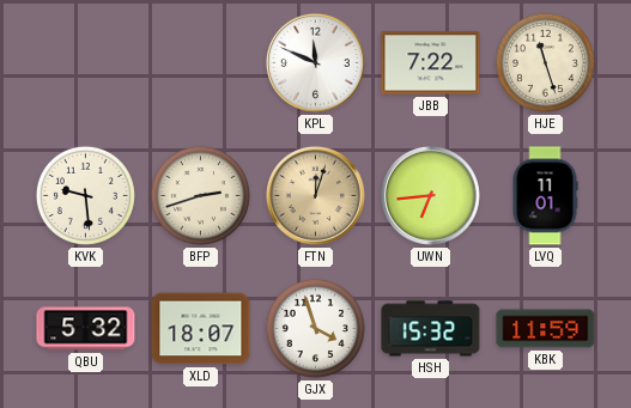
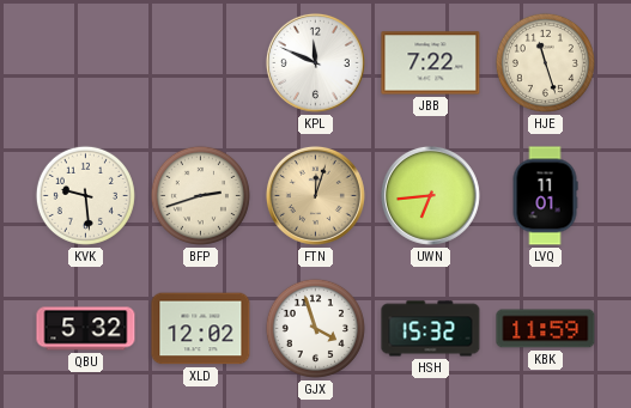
XLD: 18:07 -> 12:02
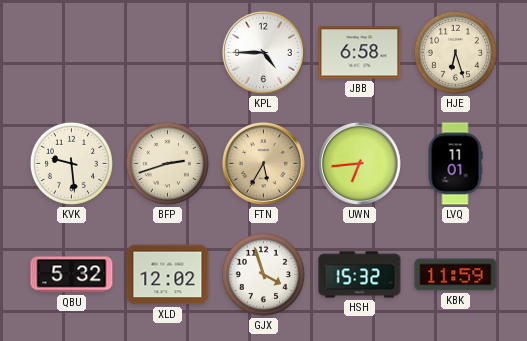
KPL: 11:49 -> 4:45
JBB: 7:22 -> 6:58
HJE: 11:27 -> 6:27
FTN: 12:03 -> 5:35
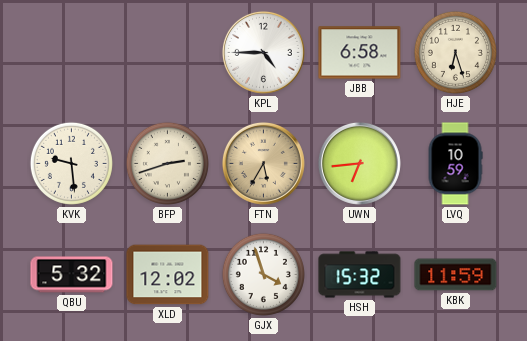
LVQ: 11:01 -> 10:59
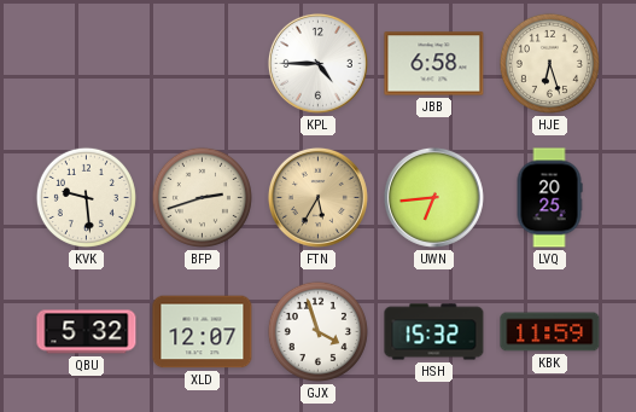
LVQ: 10:59 -> 20:25
XLD: 12:02 -> 12:07
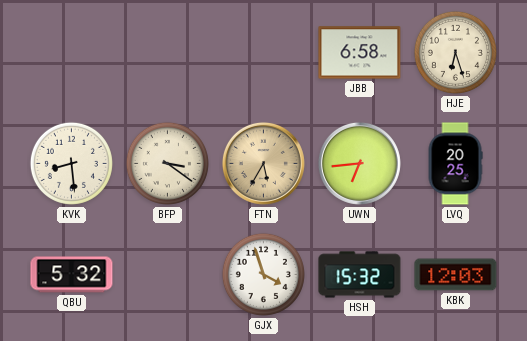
KPL: 4:45 -> none
KVK: 9:29 -> 8:29
BFP: 2:42 -> 3:21
XLD: 12:07 -> none
KBK: 11:59 -> 12:03
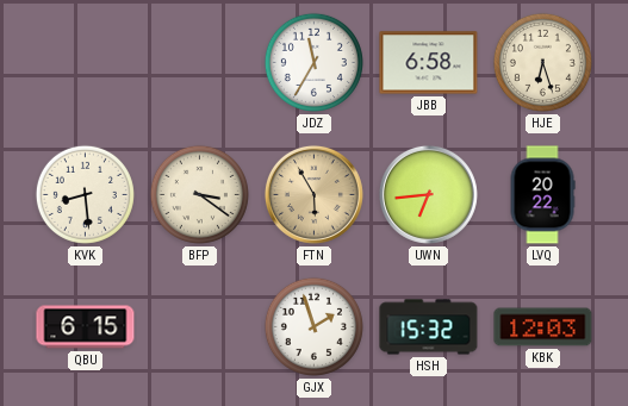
JDZ: none -> 11:35
FTN: 5:35 -> 5:55
LVQ: 20:25 -> 20:22
QBU: 5:32 -> 6:15
GJX: 3:57 -> 1:57
